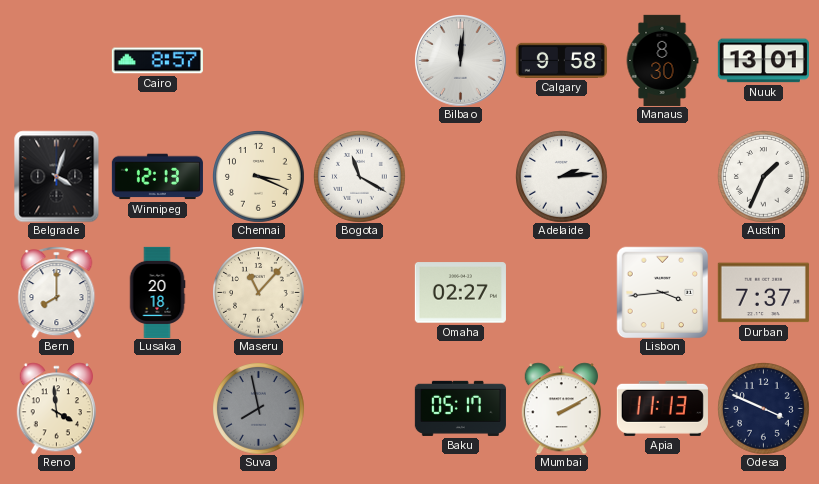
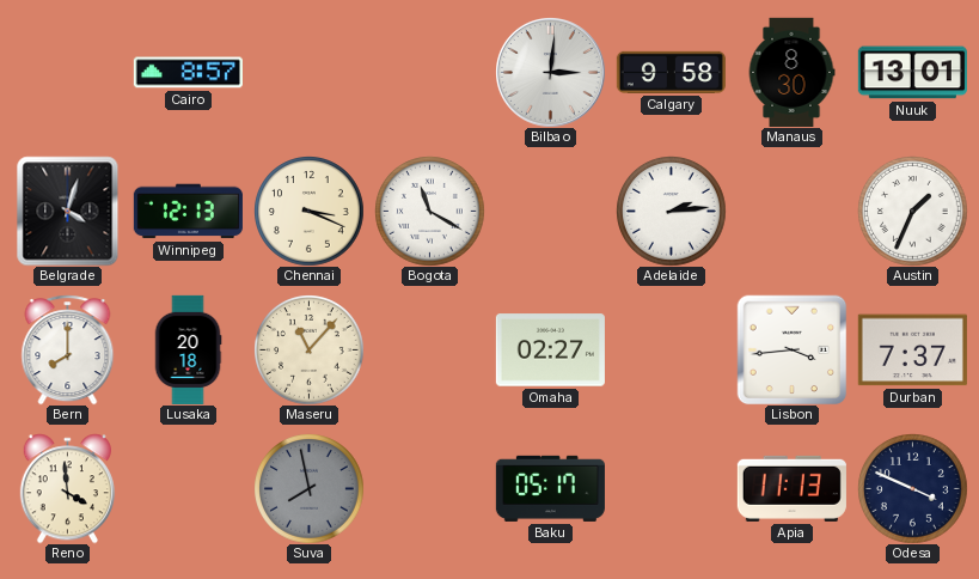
Bilbao: 12:01 -> 3:01
Mumbai: 2:10 -> none
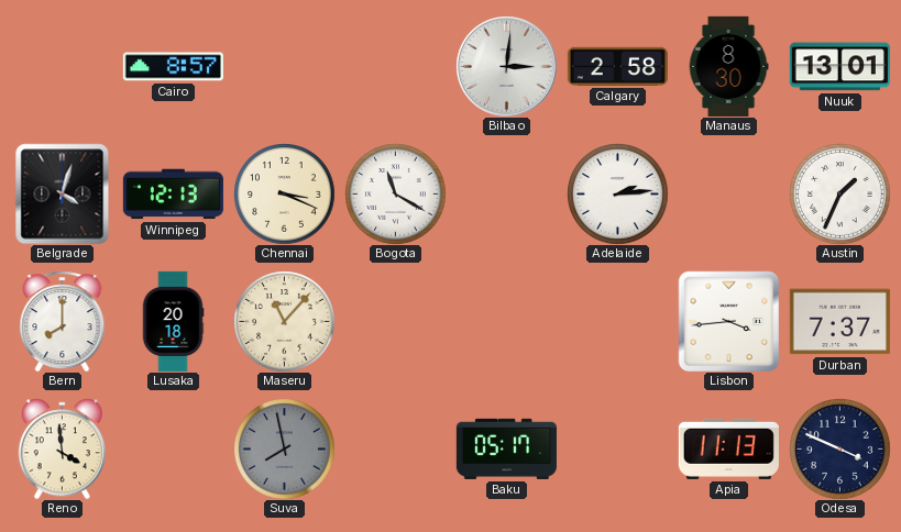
Calgary: 9:58 -> 2:58
Omaha: 02:27 -> none
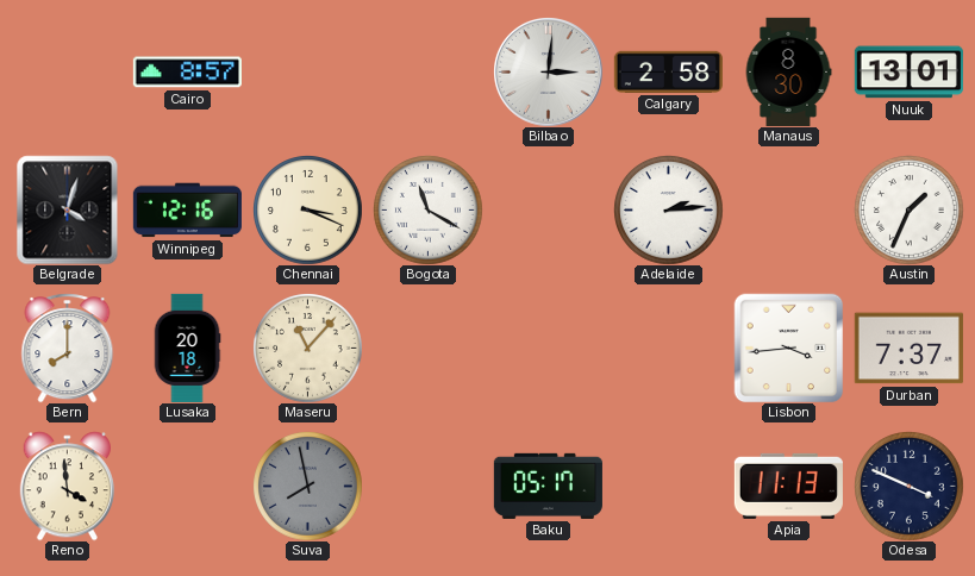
Winnipeg: 12:13 -> 12:16
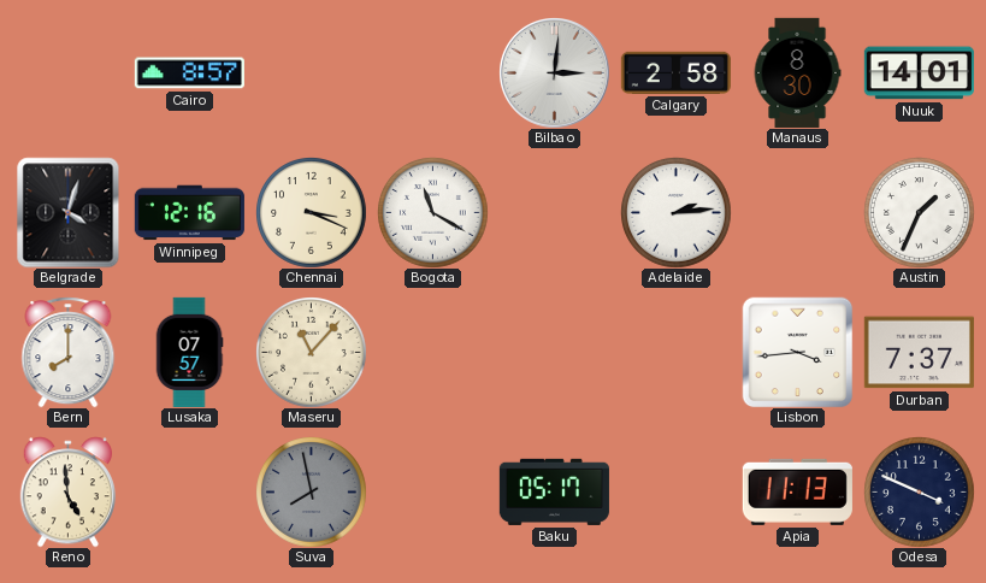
Nuuk: 13:01 -> 14:01
Lusaka: 20:18 -> 07:57
Reno: 3:59 -> 4:59
